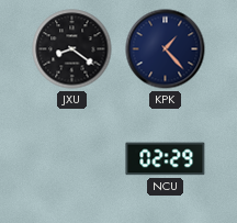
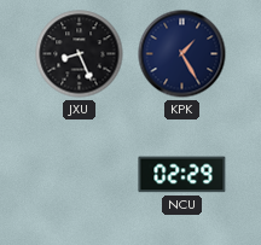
JXU: 8:21 -> 8:26
KPK: 1:23 -> 1:25
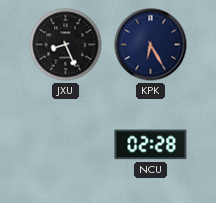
KPK: 1:25 -> 6:25
NCU: 02:29 -> 02:28
